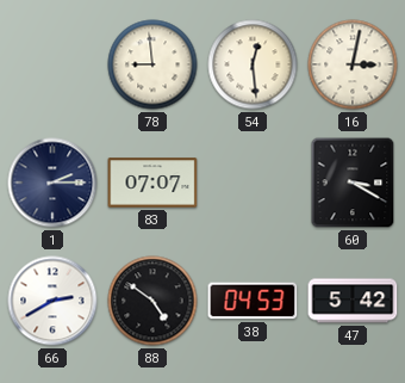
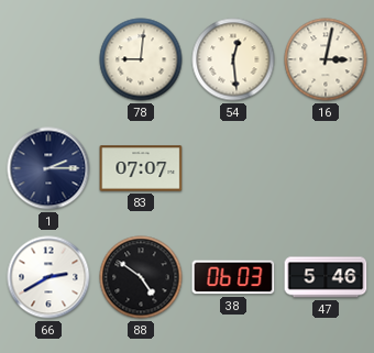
78: 8:59 -> 9:01
60: 3:20 -> none
38: 04:53 -> 06:03
47: 5:42 -> 5:46
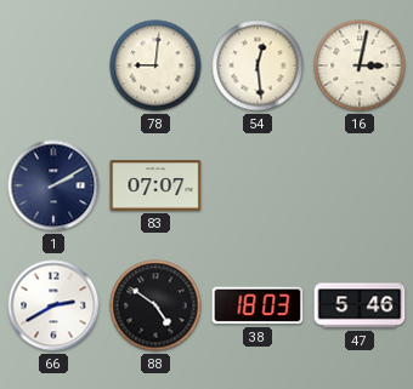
1: 2:15 -> 2:10
38: 06:03 -> 18:03
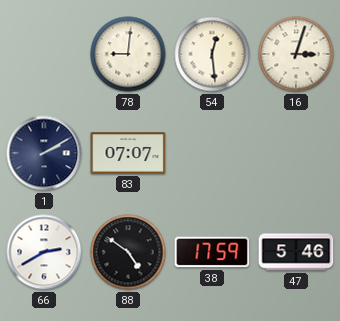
16: 3:02 -> 3:03
38: 18:03 -> 17:59
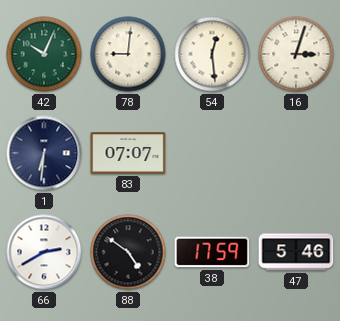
42: none -> 10:04
1: 2:10 -> 6:31
